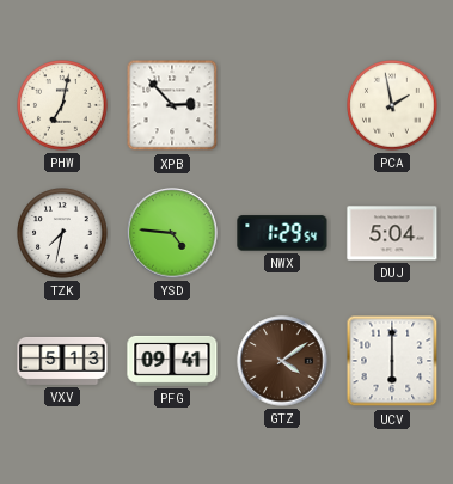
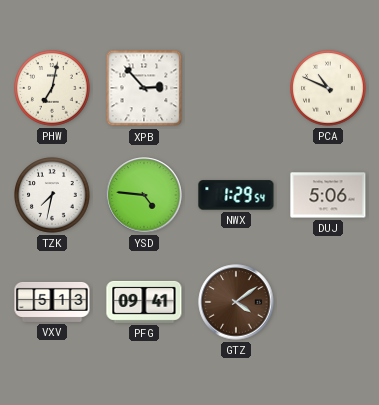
PCA: 1:58 -> 10:49
DUJ: 5:04 -> 5:06
UCV: 6:00 -> none
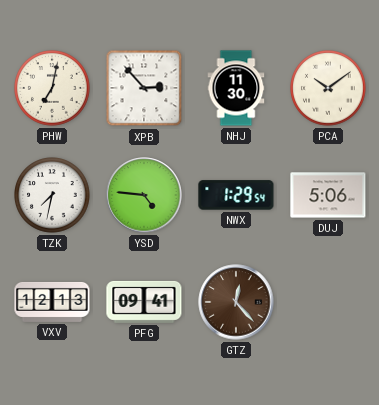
NHJ: none -> 11:30
PCA: 10:49 -> 10:09
VXV: 5:13 -> 12:13
GTZ: 4:09 -> 12:23
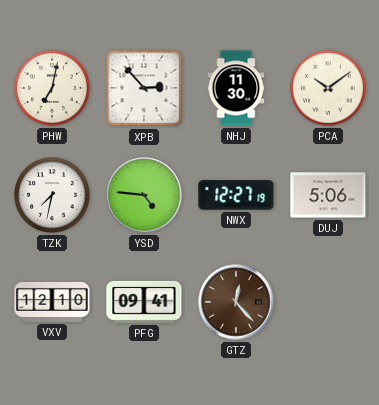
NWX: 1:29 -> 12:27
VXV: 12:13 -> 12:10
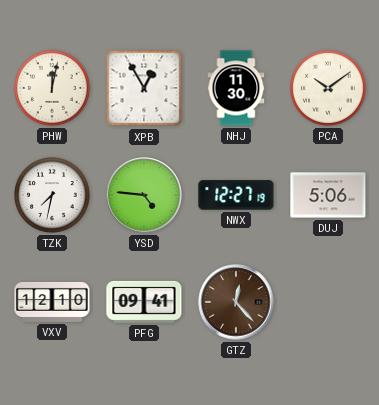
PHW: 7:02 -> 12:02
XPB: 2:53 -> 12:55
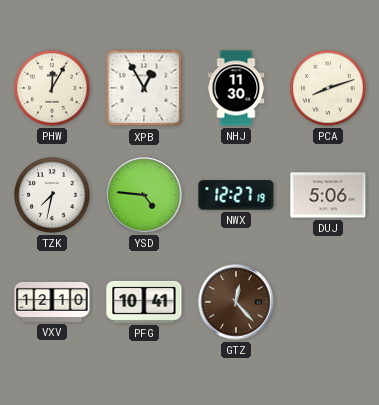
PHW: 12:02 -> 12:05
PCA: 10:09 -> 8:12
PFG: 09:41 -> 10:41
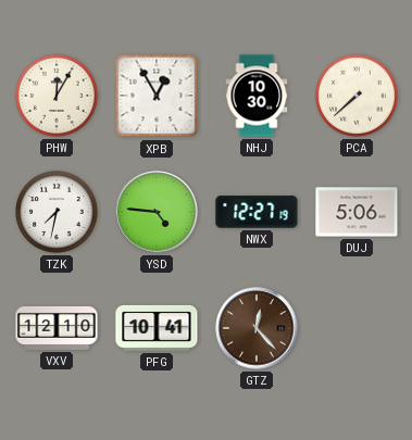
NHJ: 11:30 -> 10:30
PCA: 8:12 -> 7:38
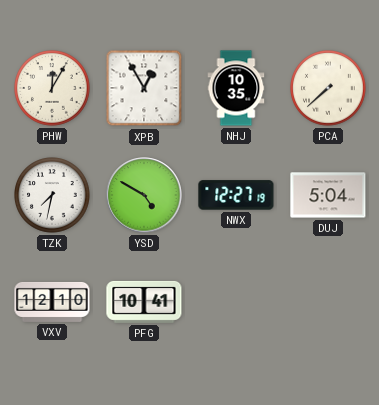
NHJ: 10:30 -> 10:35
YSD: 4:46 -> 4:50
DUJ: 5:06 -> 5:04
GTZ: 12:23 -> none
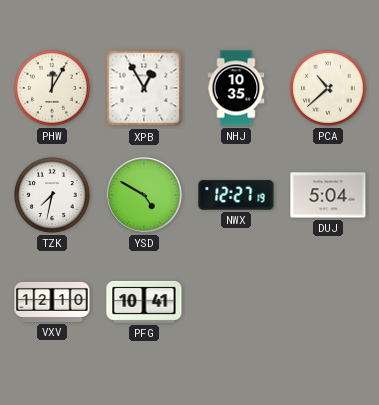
PCA: 7:38 -> 10:38
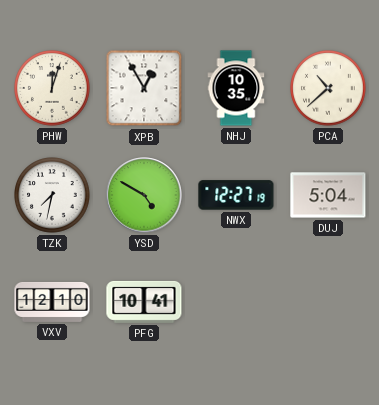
PHW: 12:05 -> 12:03
